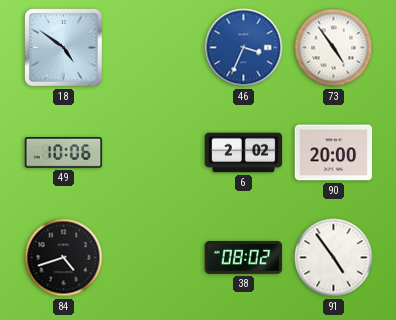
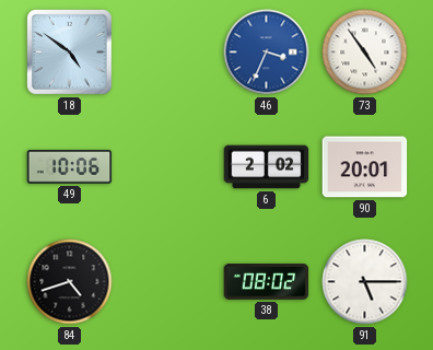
90: 20:00 -> 20:01
91: 4:54 -> 5:15
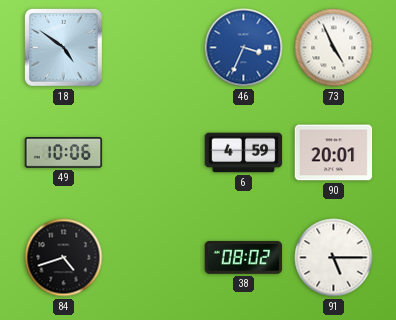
73: 4:54 -> 4:56
6: 2:02 -> 4:59
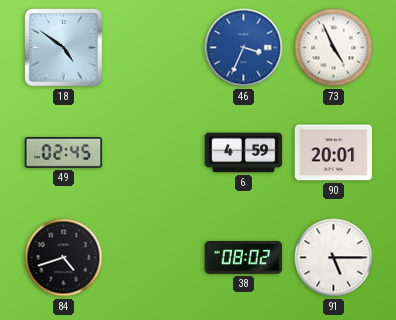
49: 10:06 -> 02:45
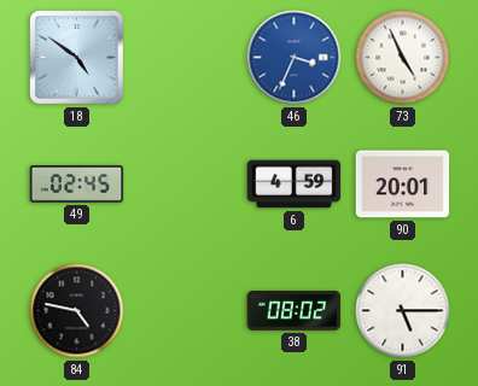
84: 4:42 -> 4:47
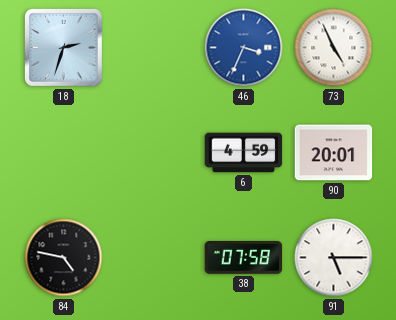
18: 4:51 -> 2:33
49: 02:45 -> none
38: 08:02 -> 07:58
